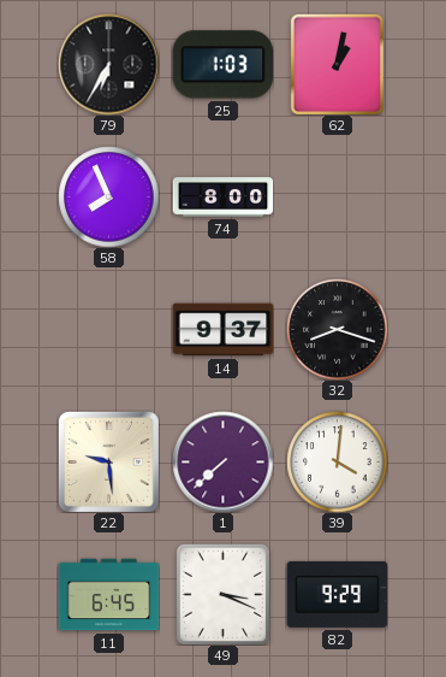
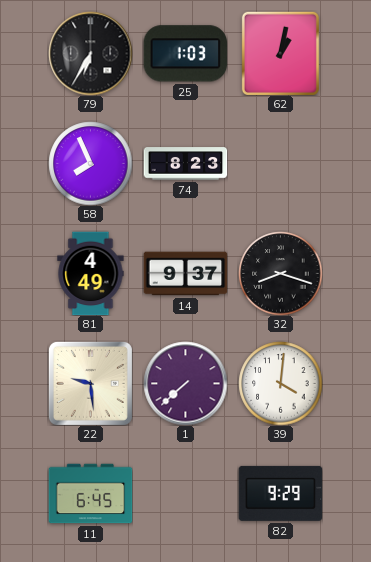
74: 8:00 -> 8:23
81: none -> 4:49
49: 3:19 -> none
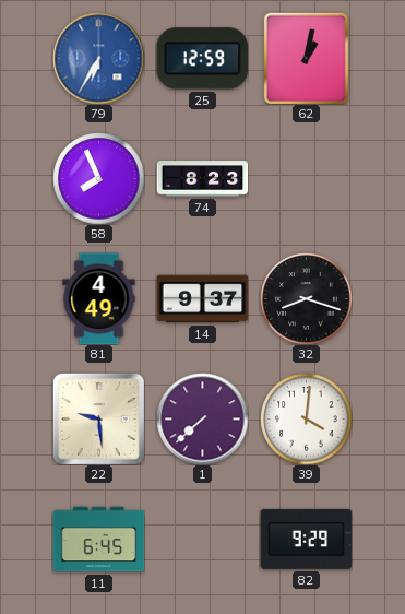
79 dial: black -> blue
25: 1:03 -> 12:59
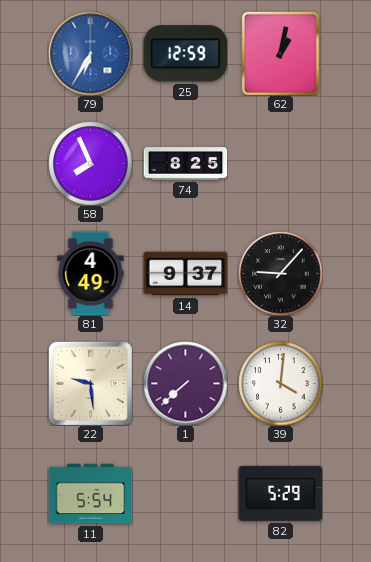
74: 8:23 -> 8:25
32: 8:18 -> 9:07
11: 6:45 -> 5:54
82: 9:29 -> 5:29
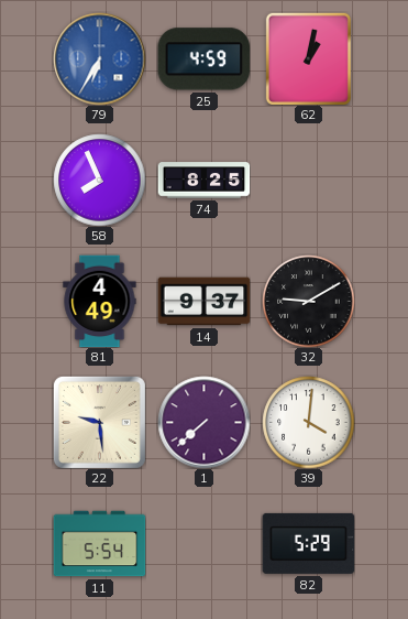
25: 12:59 -> 4:59
32: 9:07 -> 9:10
